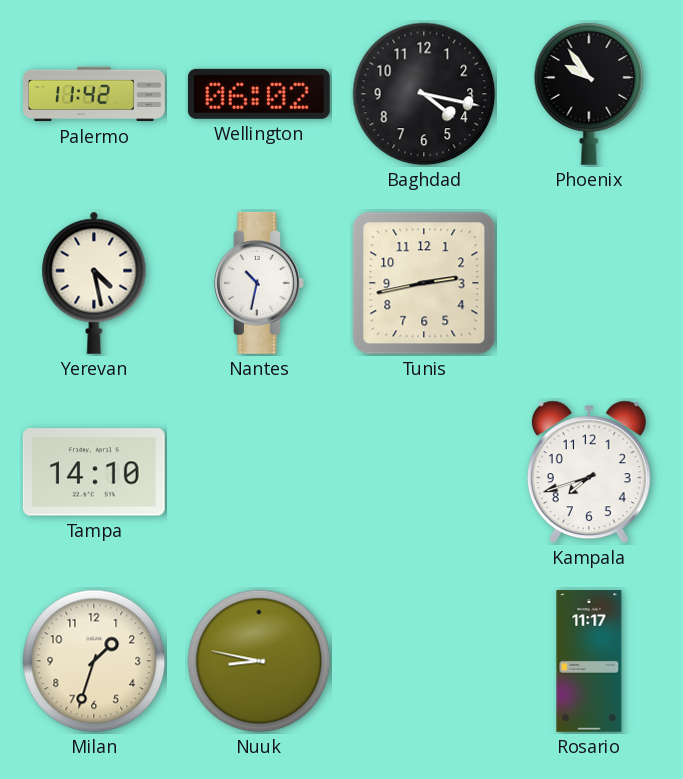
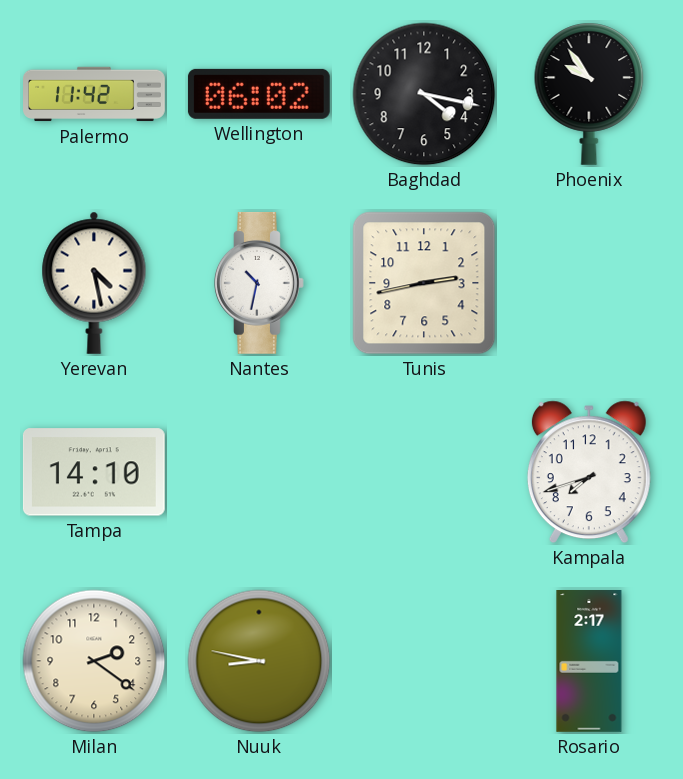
Milan: 1:33 -> 2:21
Rosario: 11:17 -> 2:17
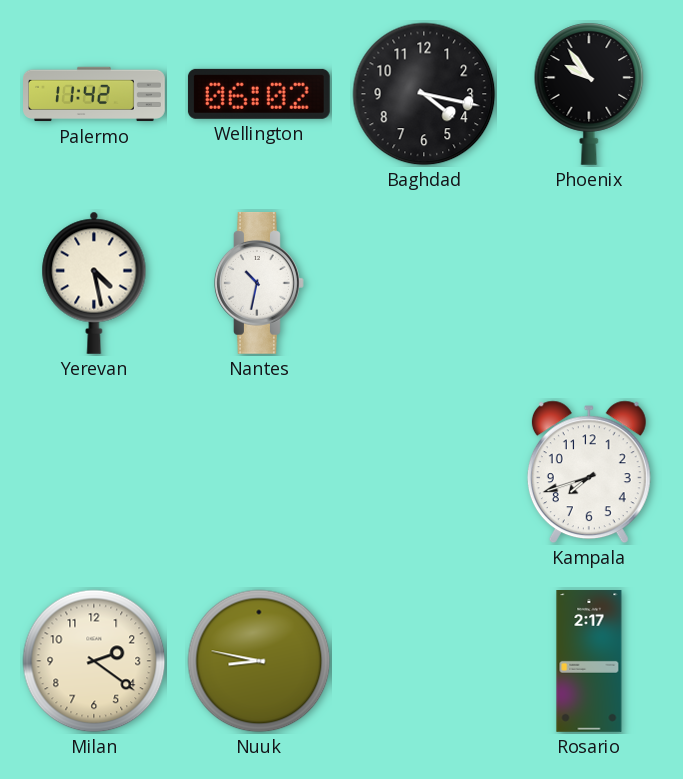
Tunis: 2:43 -> none
Tampa: 14:10 -> none
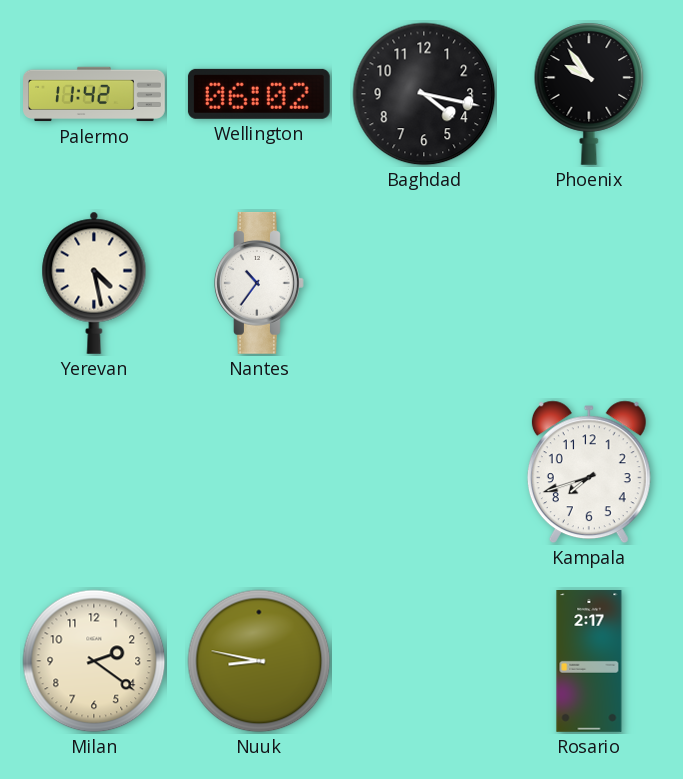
Nantes: 10:32 -> 10:36
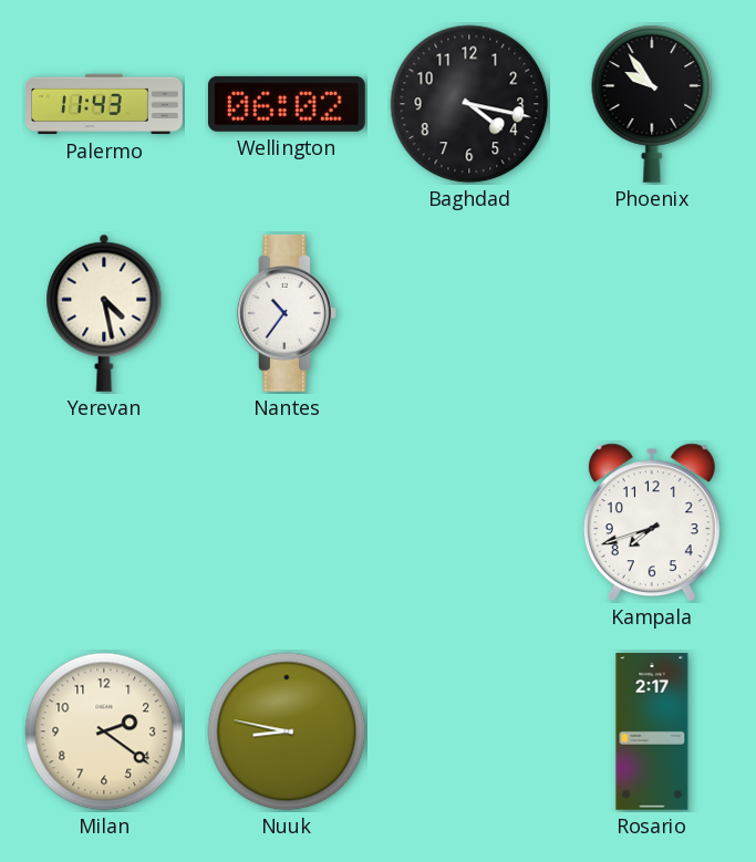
Palermo: 11:42 -> 11:43
